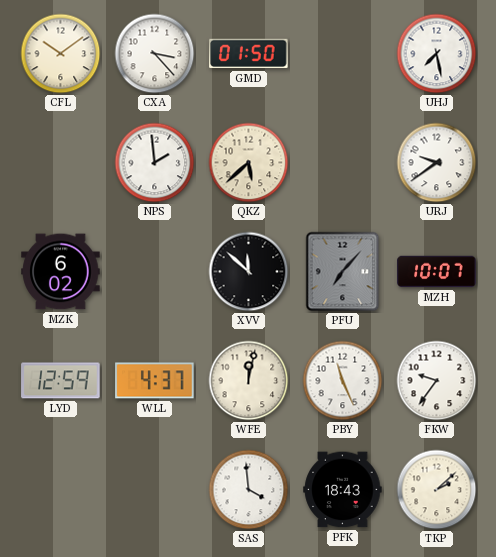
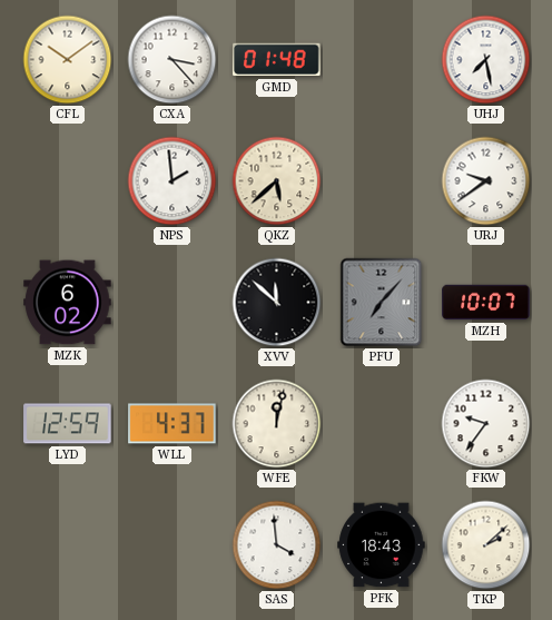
GMD: 01:50 -> 01:48
PBY: 11:26 -> none
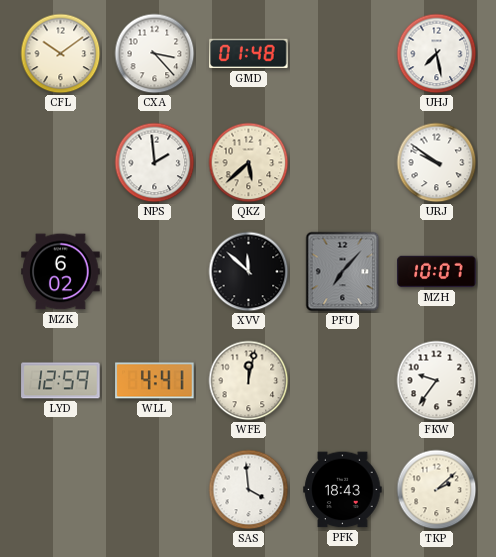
URJ: 9:39 -> 9:51
WLL: 4:37 -> 4:41
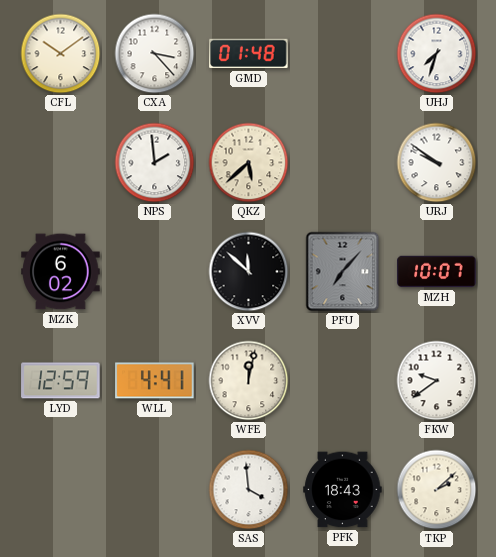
UHJ: 7:28 -> 7:33
FKW: 9:36 -> 9:39
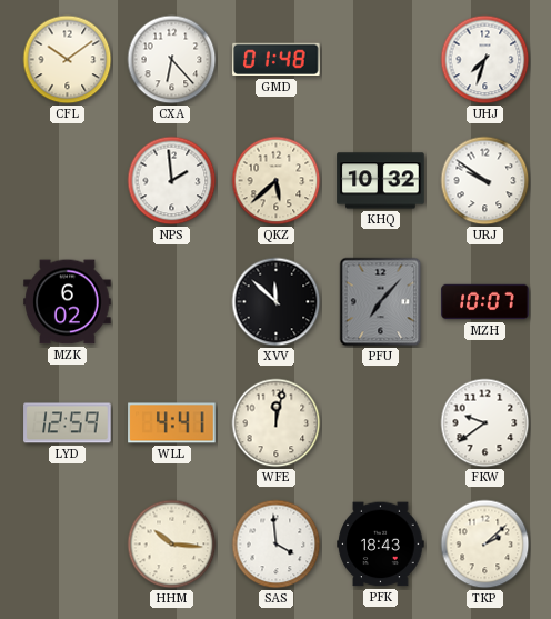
CXA: 3:23 -> 6:23
KHQ: none -> 10:32
HHM: none -> 10:16
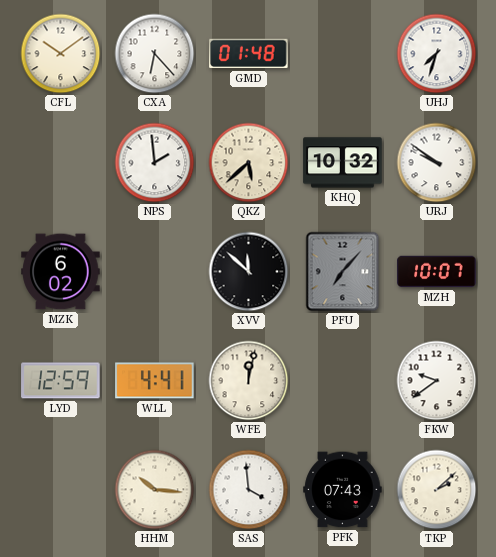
PFK: 18:43 -> 07:43
